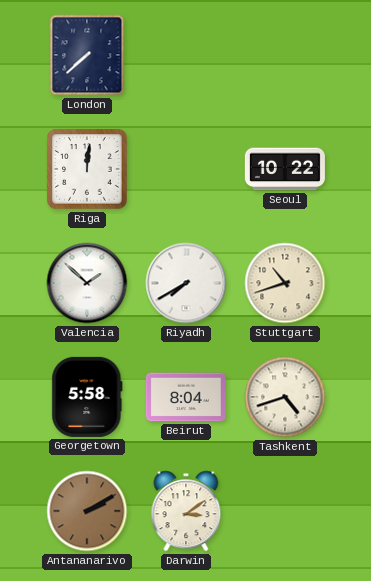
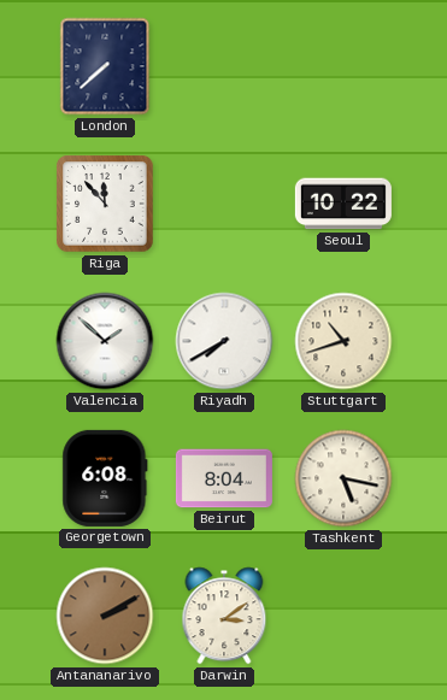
Riga: 12:01 -> 11:53
Georgetown: 5:58 -> 6:08
Tashkent: 4:42 -> 5:17
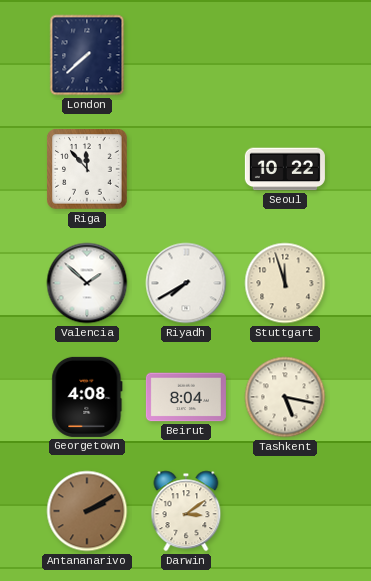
Stuttgart: 10:42 -> 11:57
Georgetown: 6:08 -> 4:08
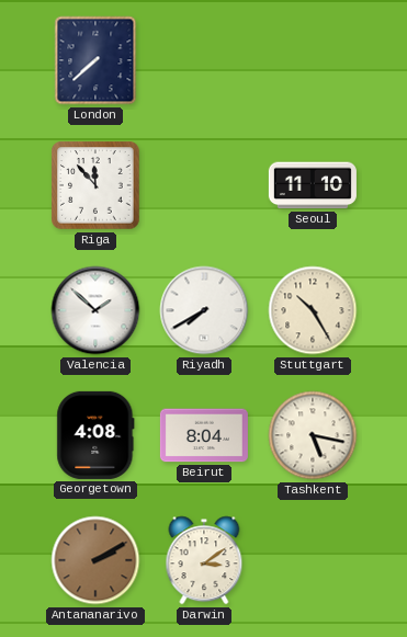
Seoul: 10:22 -> 11:10
Stuttgart: 11:57 -> 10:25
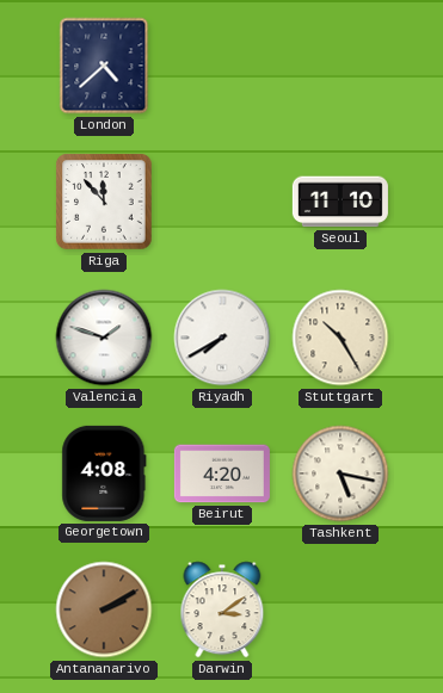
London: 7:38 -> 4:38
Valencia: 1:52 -> 1:48
Beirut: 8:04 -> 4:20
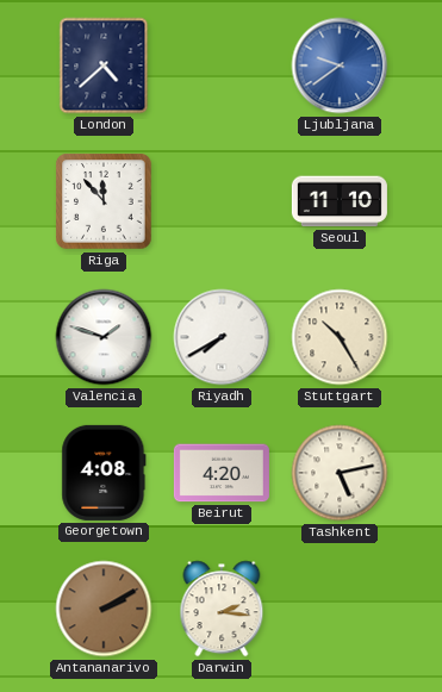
Ljubljana: none -> 9:39
Tashkent: 5:17 -> 5:13
Darwin: 3:09 -> 2:16
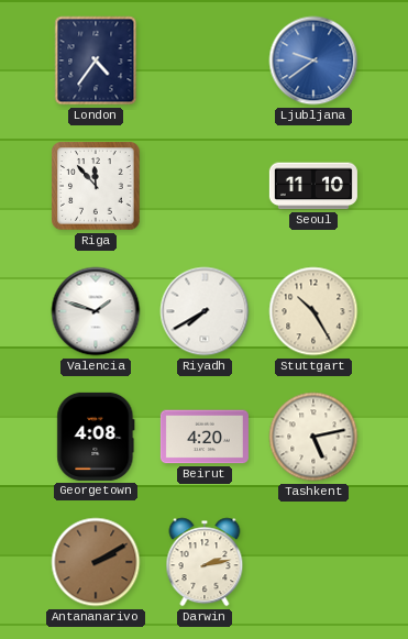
London: 4:38 -> 4:36
Darwin: 2:16 -> 2:13
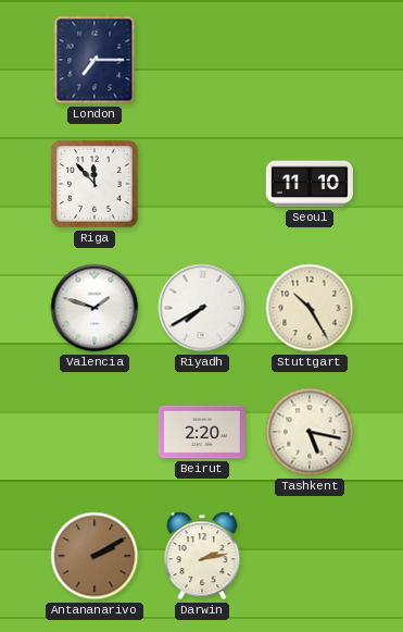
London: 4:36 -> 7:15
Ljubljana: 9:39 -> none
Georgetown: 4:08 -> none
Beirut: 4:20 -> 2:20
Tashkent: 5:13 -> 5:17
